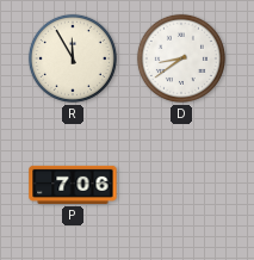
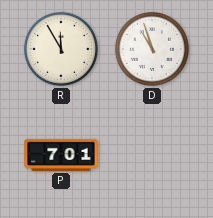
D: 8:39 -> 10:57
P: 7:06 -> 7:01
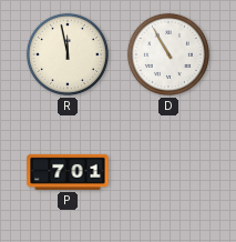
R: 11:55 -> 11:58
D: 10:57 -> 10:55
